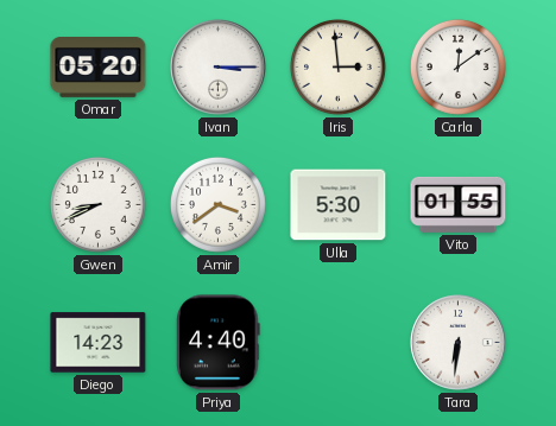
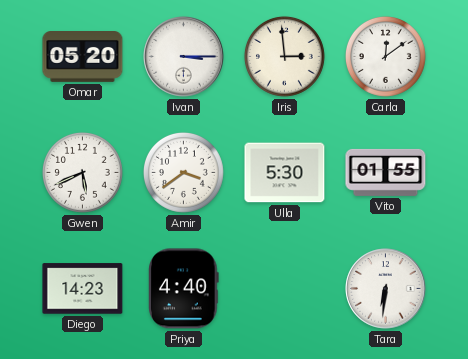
Gwen: 8:41 -> 5:41
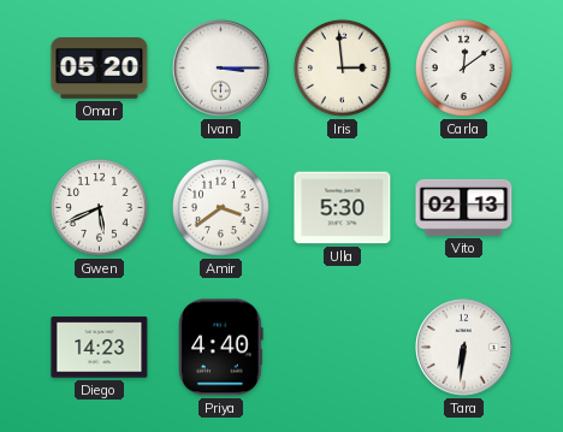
Vito: 01:55 -> 02:13
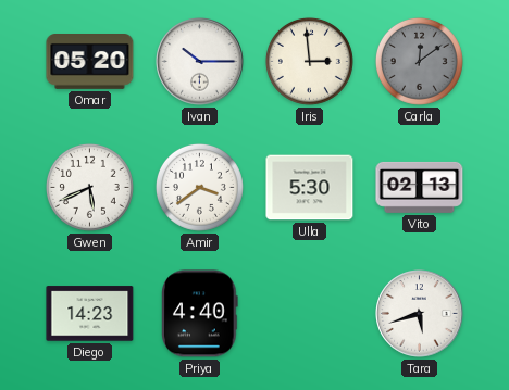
Ivan: 3:15 -> 10:15
Carla dial: white -> grey
Tara: 6:31 -> 5:42
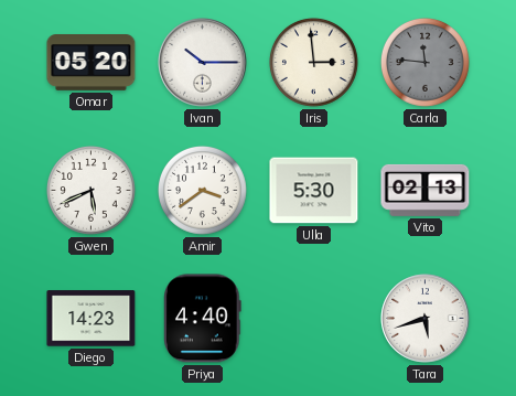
Carla: 12:09 -> 11:46
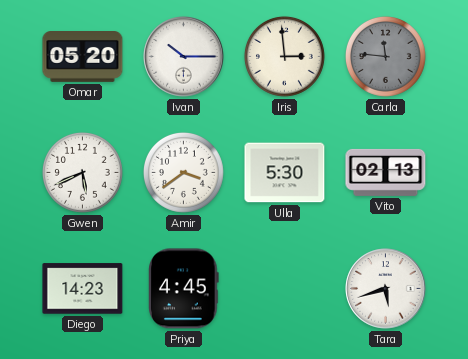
Priya: 4:40 -> 4:45
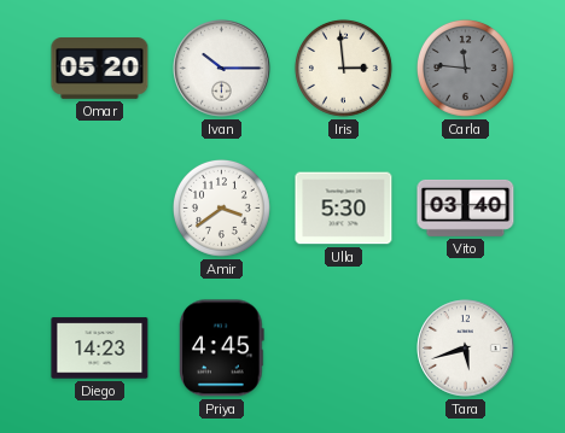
Gwen: 5:41 -> none
Vito: 02:13 -> 03:40
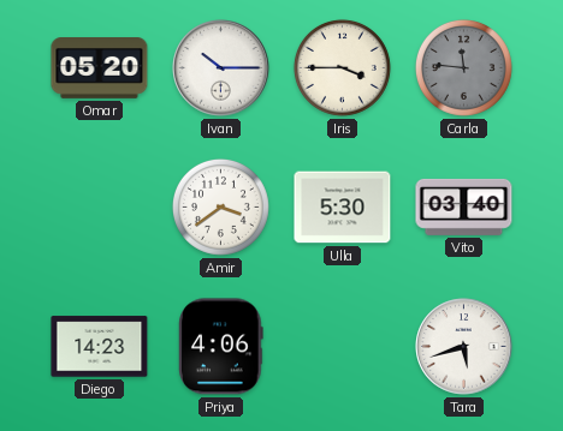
Iris: 2:59 -> 3:45
Priya: 4:45 -> 4:06
